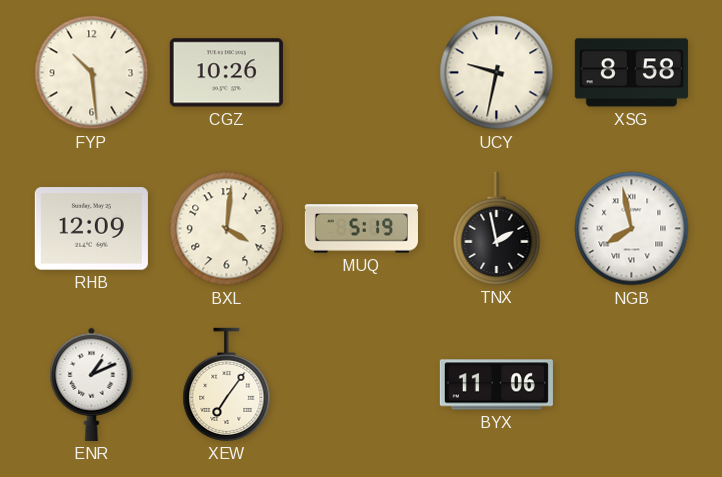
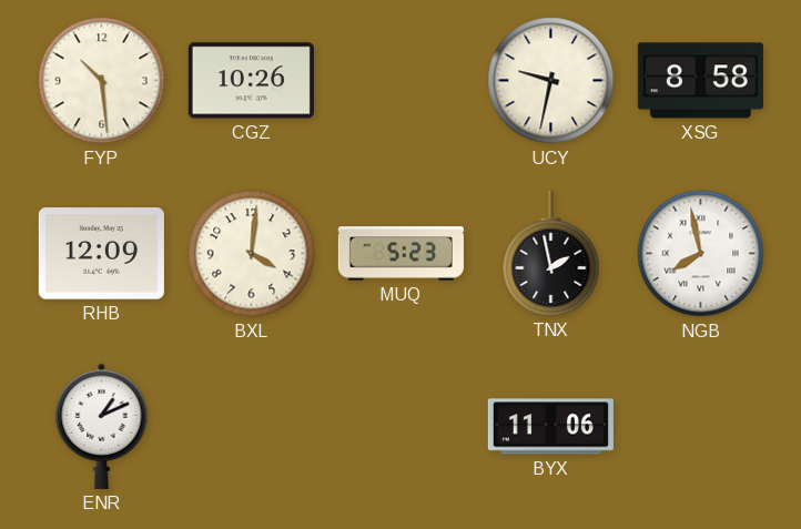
MUQ: 5:19 -> 5:23
XEW: 7:06 -> none
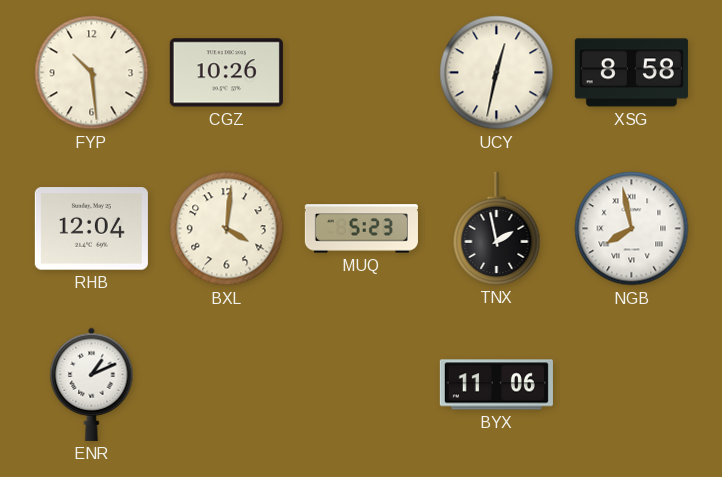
UCY: 9:32 -> 12:32
RHB: 12:09 -> 12:04
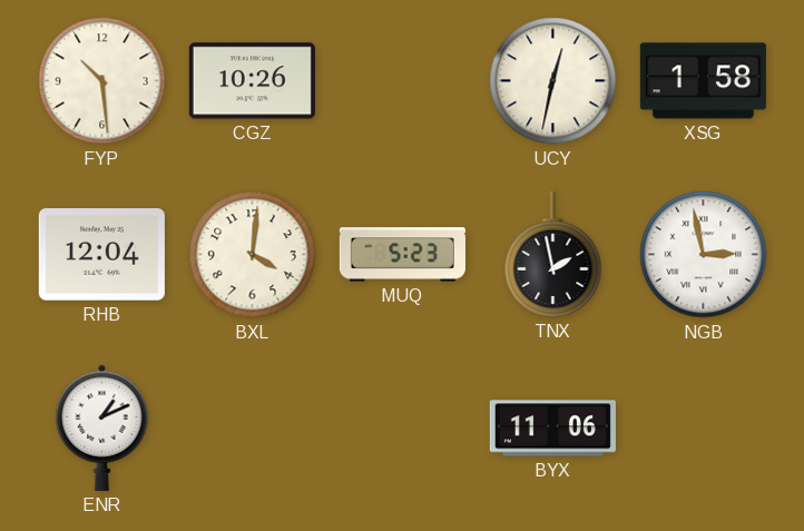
XSG: 8:58 -> 1:58
NGB: 7:58 -> 2:58
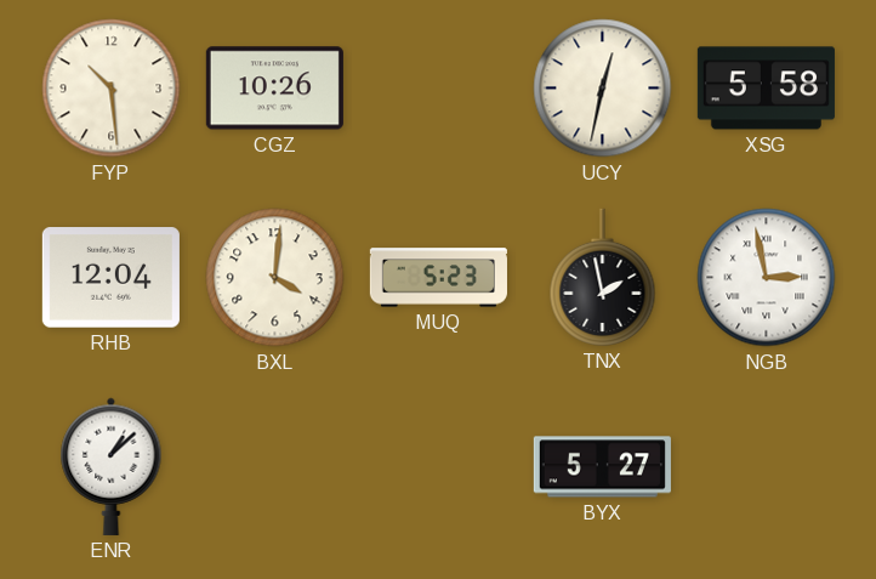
XSG: 1:58 -> 5:58
ENR: 1:11 -> 1:08
BYX: 11:06 -> 5:27
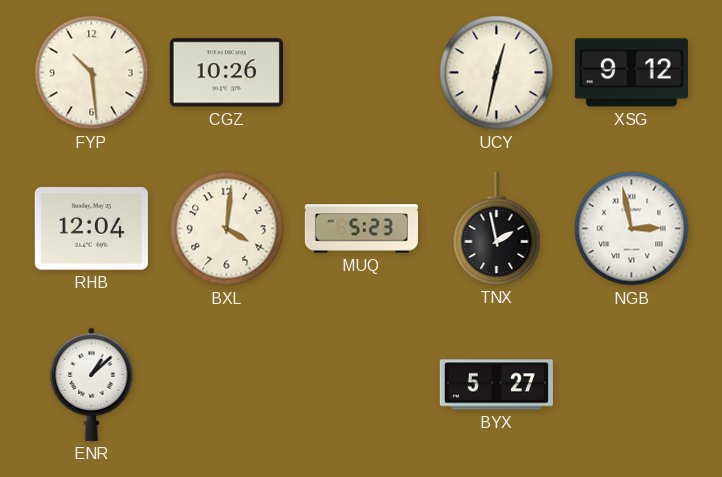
XSG: 5:58 -> 9:12
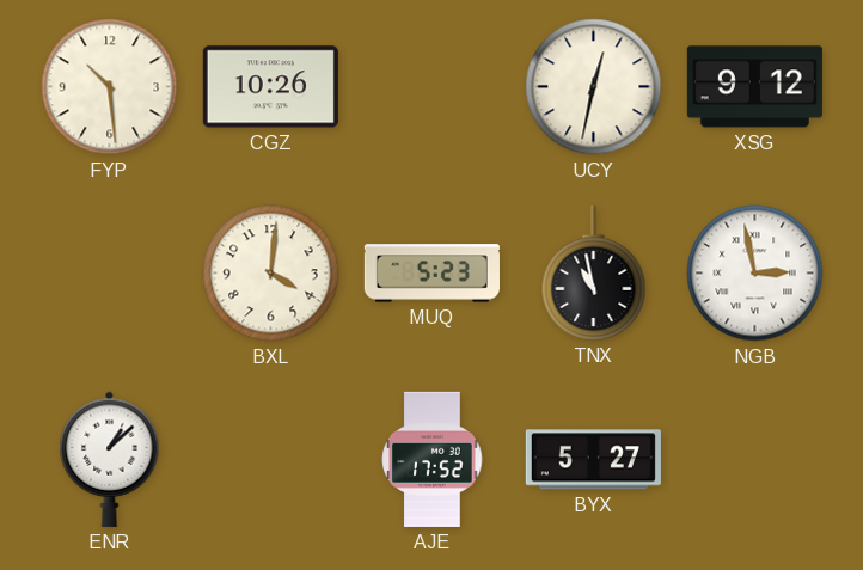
RHB: 12:04 -> none
TNX: 1:58 -> 10:58
AJE: none -> 17:52
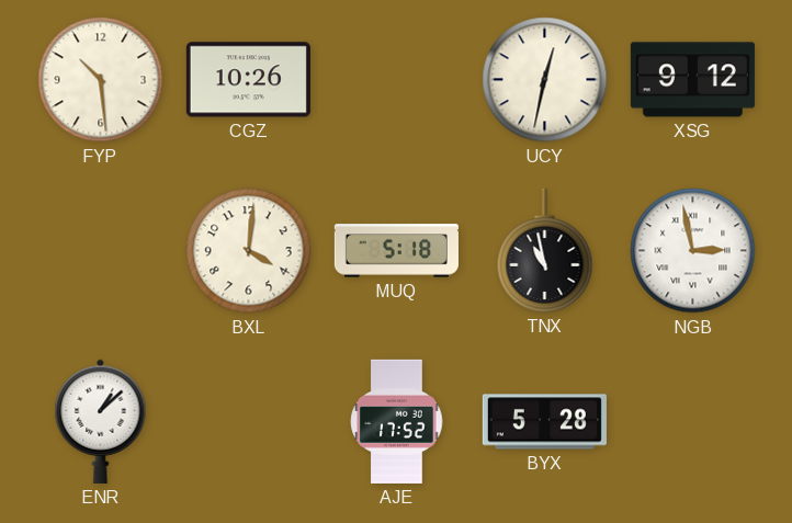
MUQ: 5:23 -> 5:18
BYX: 5:27 -> 5:28
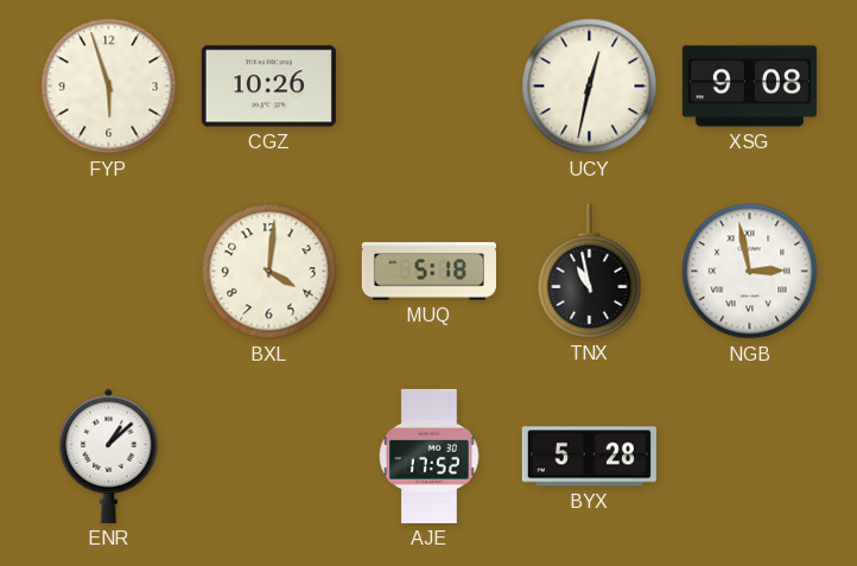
FYP: 10:29 -> 5:57
XSG: 9:12 -> 9:08
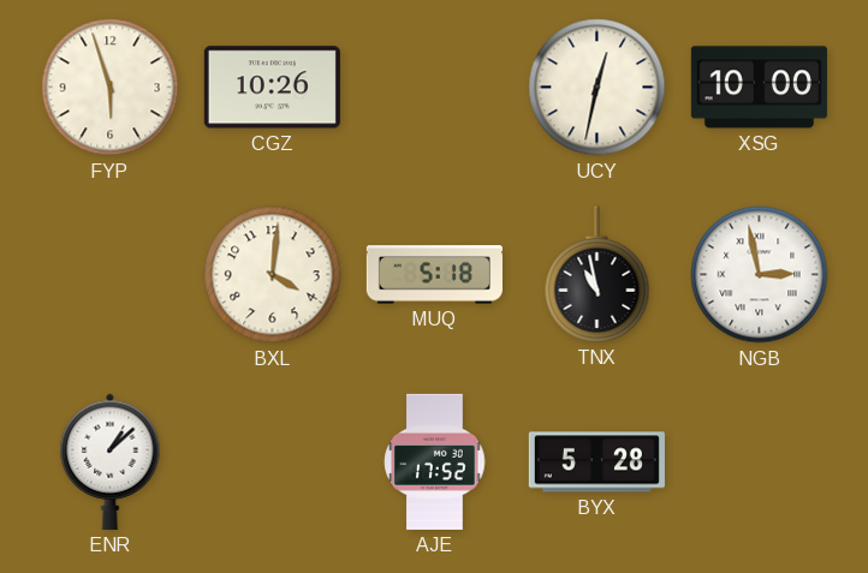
XSG: 9:08 -> 10:00
